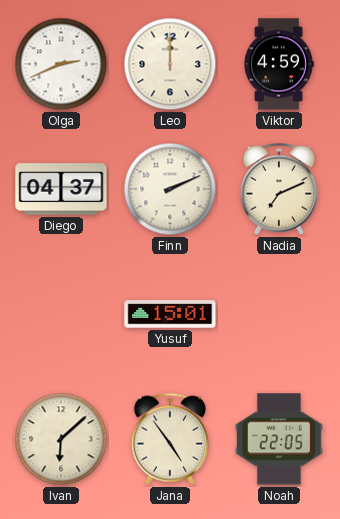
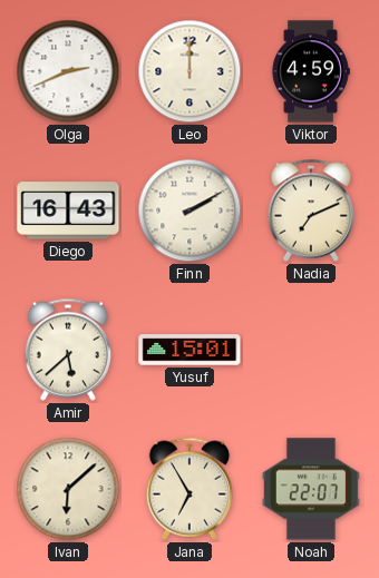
Diego: 04:37 -> 16:43
Finn: 2:11 -> 2:10
Amir: none -> 5:38
Jana: 4:54 -> 6:55
Noah: 22:05 -> 22:07
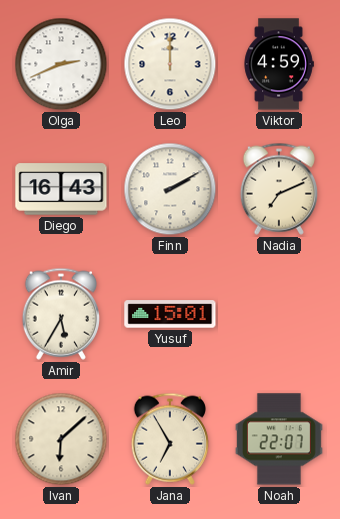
Amir: 5:38 -> 5:35
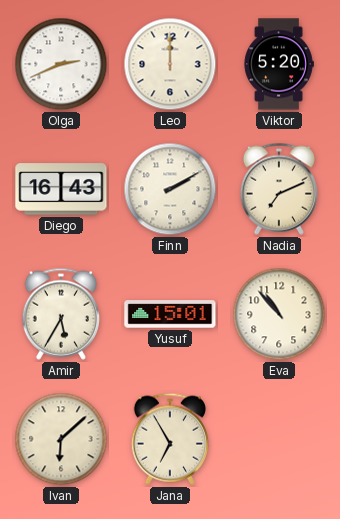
Viktor: 4:59 -> 5:20
Eva: none -> 10:53
Noah: 22:07 -> none
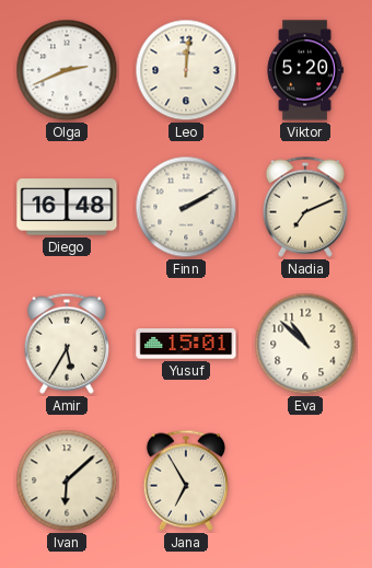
Leo: 12:00 -> 12:01
Diego: 16:43 -> 16:48
Eva: 10:53 -> 10:52
